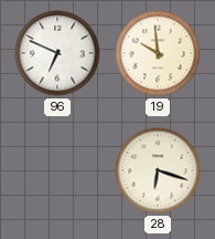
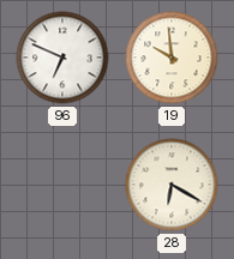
28: 6:18 -> 6:20
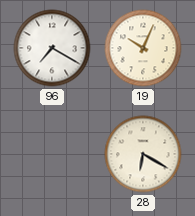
96: 6:49 -> 7:20
19: 9:59 -> 10:04
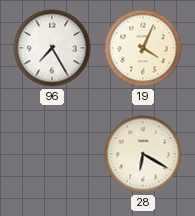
96: 7:20 -> 7:25
19: 10:04 -> 4:04
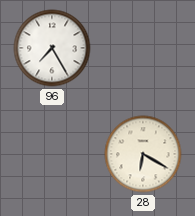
19: 4:04 -> none
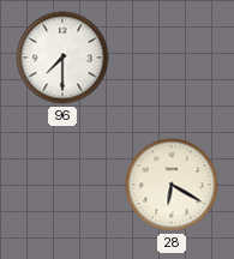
96: 7:25 -> 7:30
